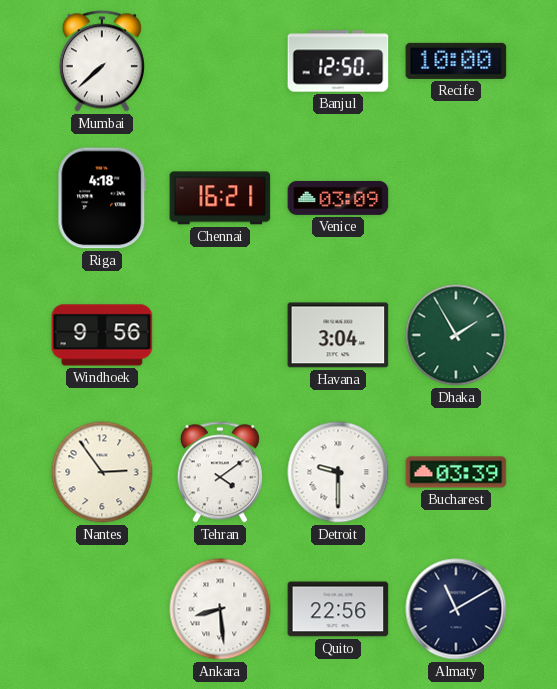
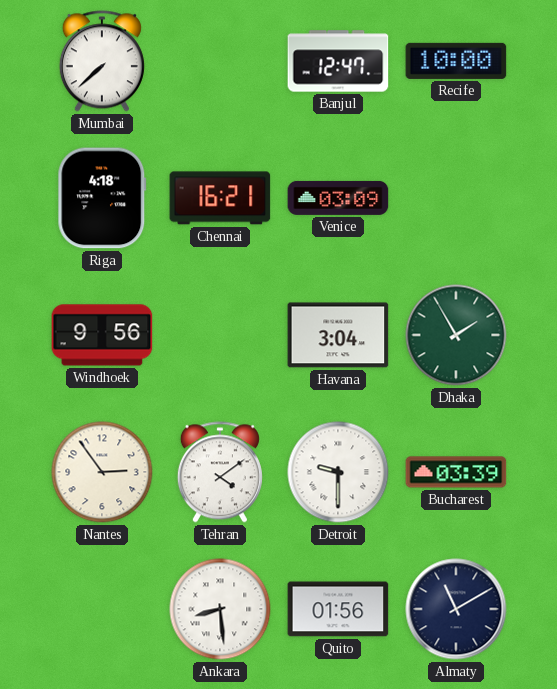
Banjul: 12:50 -> 12:47
Quito: 22:56 -> 01:56
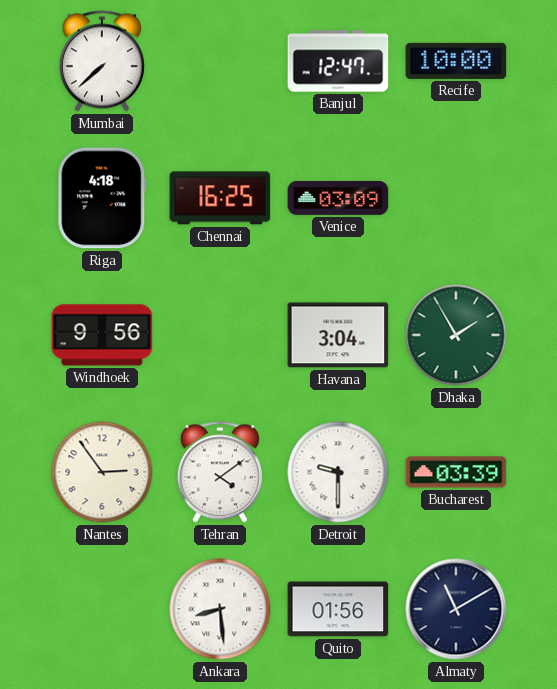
Chennai: 16:21 -> 16:25
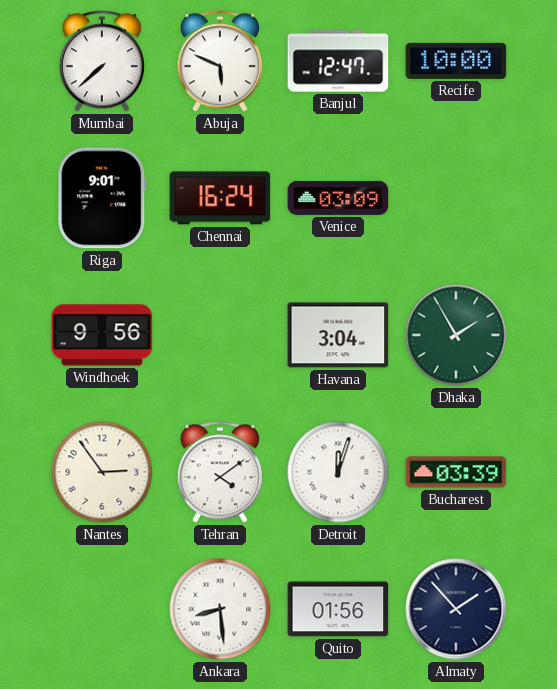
Abuja: none -> 5:49
Riga: 4:18 -> 9:01
Chennai: 16:25 -> 16:24
Detroit: 9:30 -> 12:03
Almaty: 11:10 -> 1:53
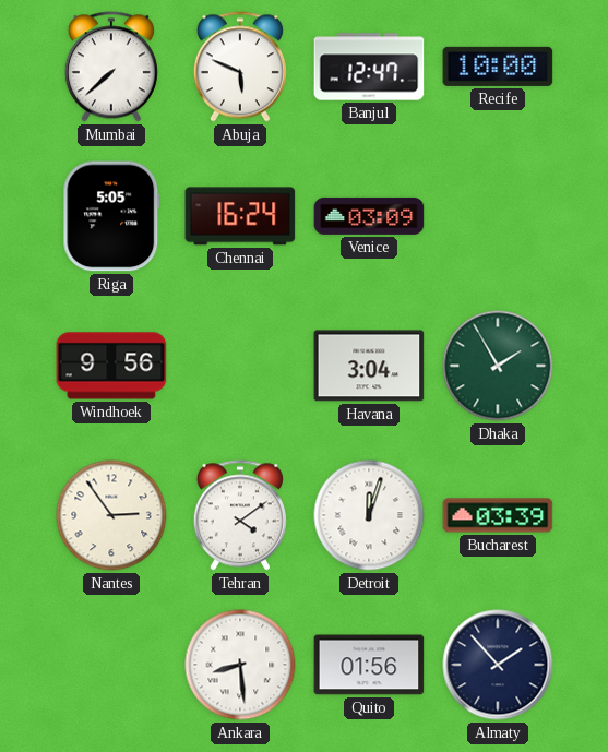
Riga: 9:01 -> 5:05
